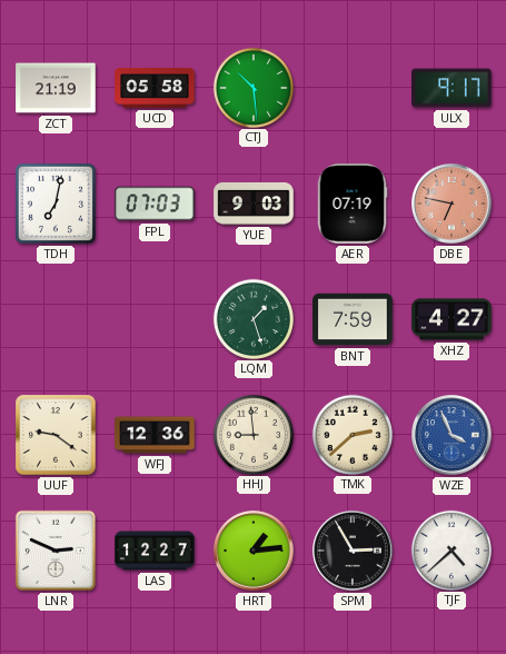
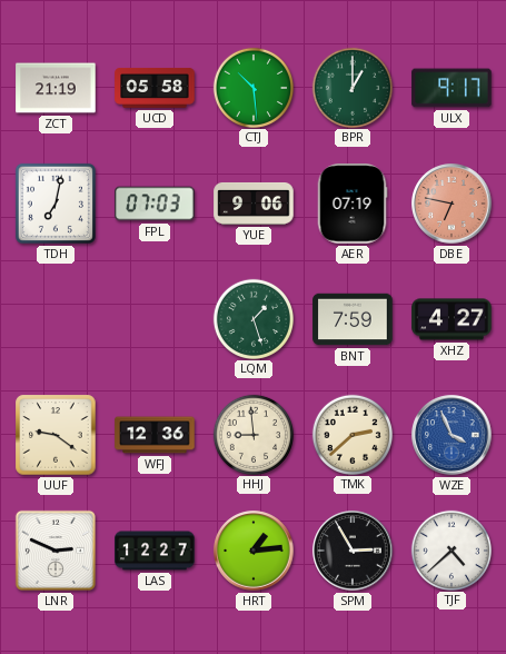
BPR: none -> 1:00
YUE: 9:03 -> 9:06
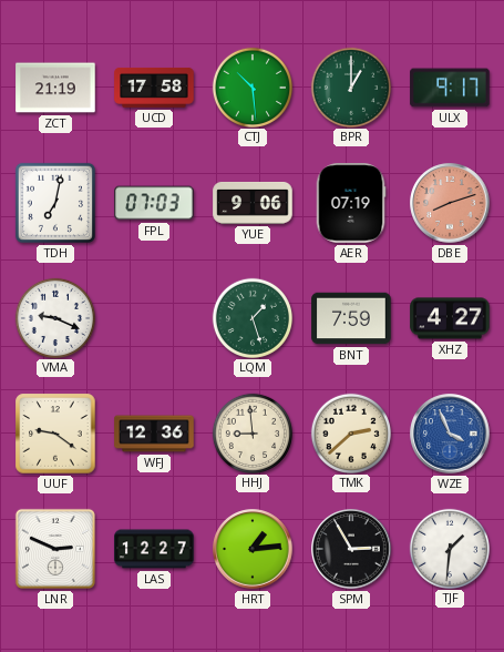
UCD: 05:58 -> 17:58
DBE: 6:47 -> 8:12
VMA: none -> 9:19
TJF: 4:38 -> 1:31
